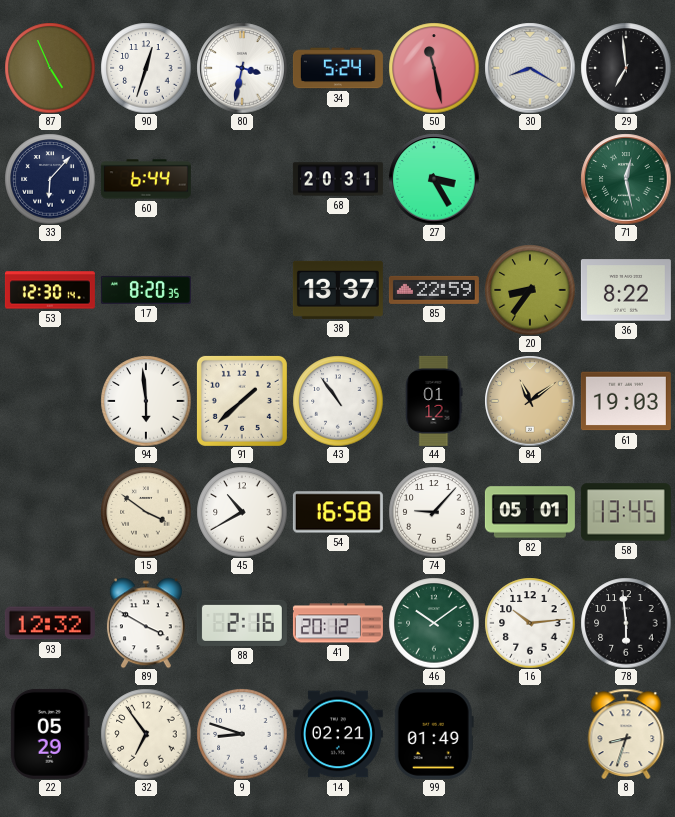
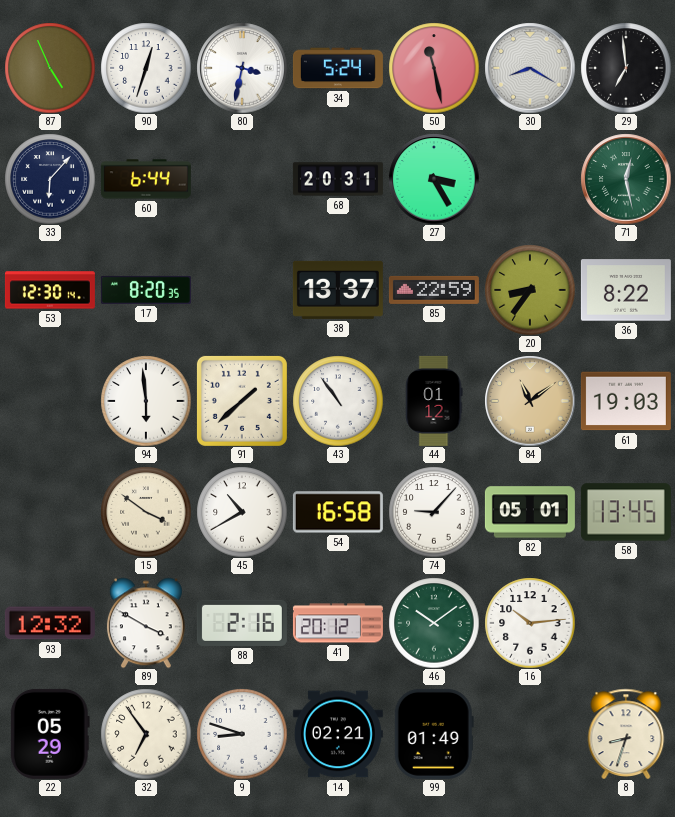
78: 5:59 -> none
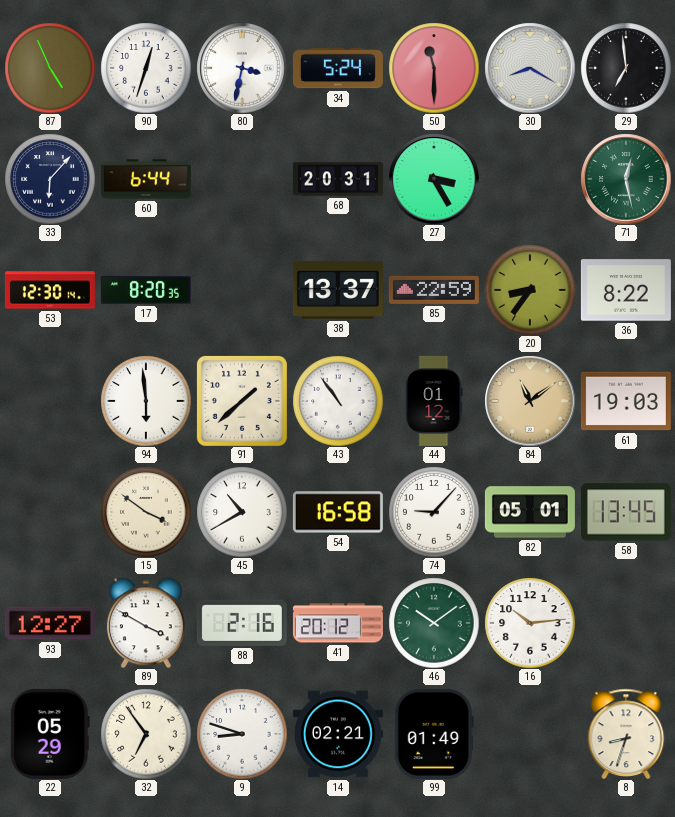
50: 11:28 -> 11:30
93: 12:32 -> 12:27
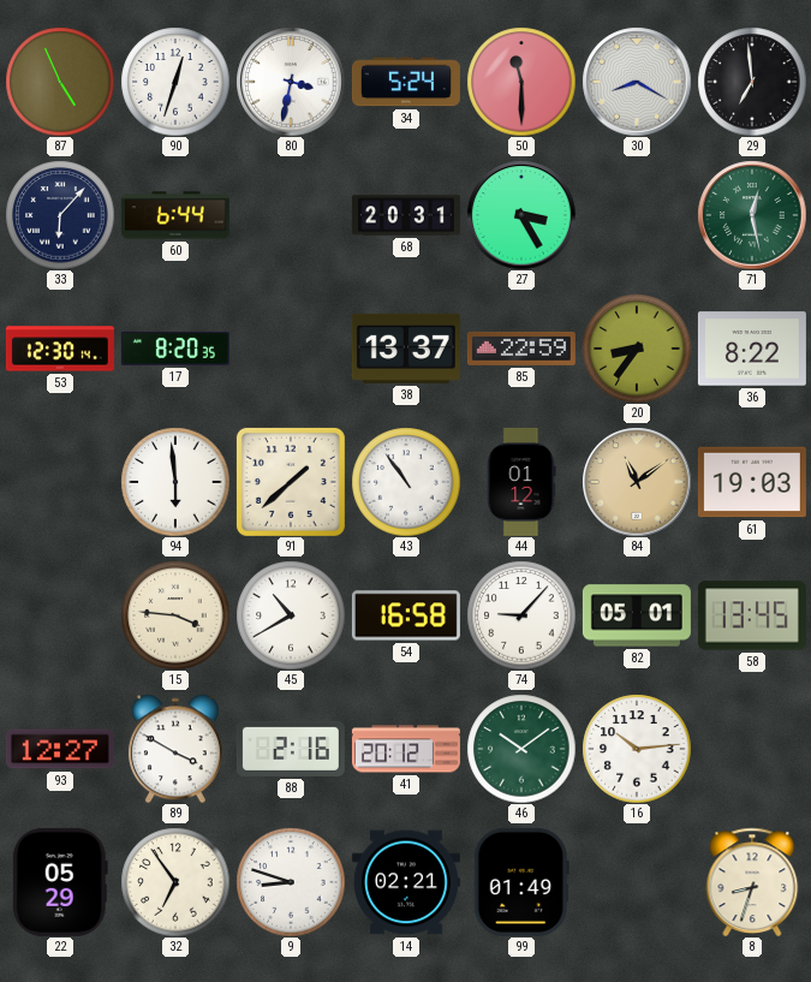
15: 3:51 -> 3:46
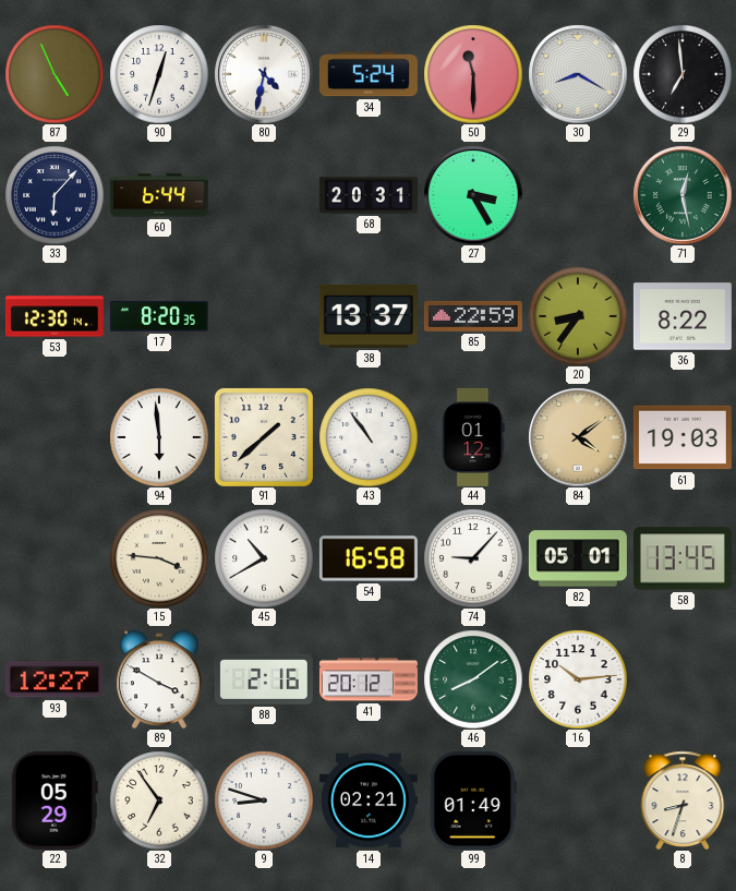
80: 3:32 -> 4:32
84: 11:09 -> 4:09
46: 10:09 -> 8:09
